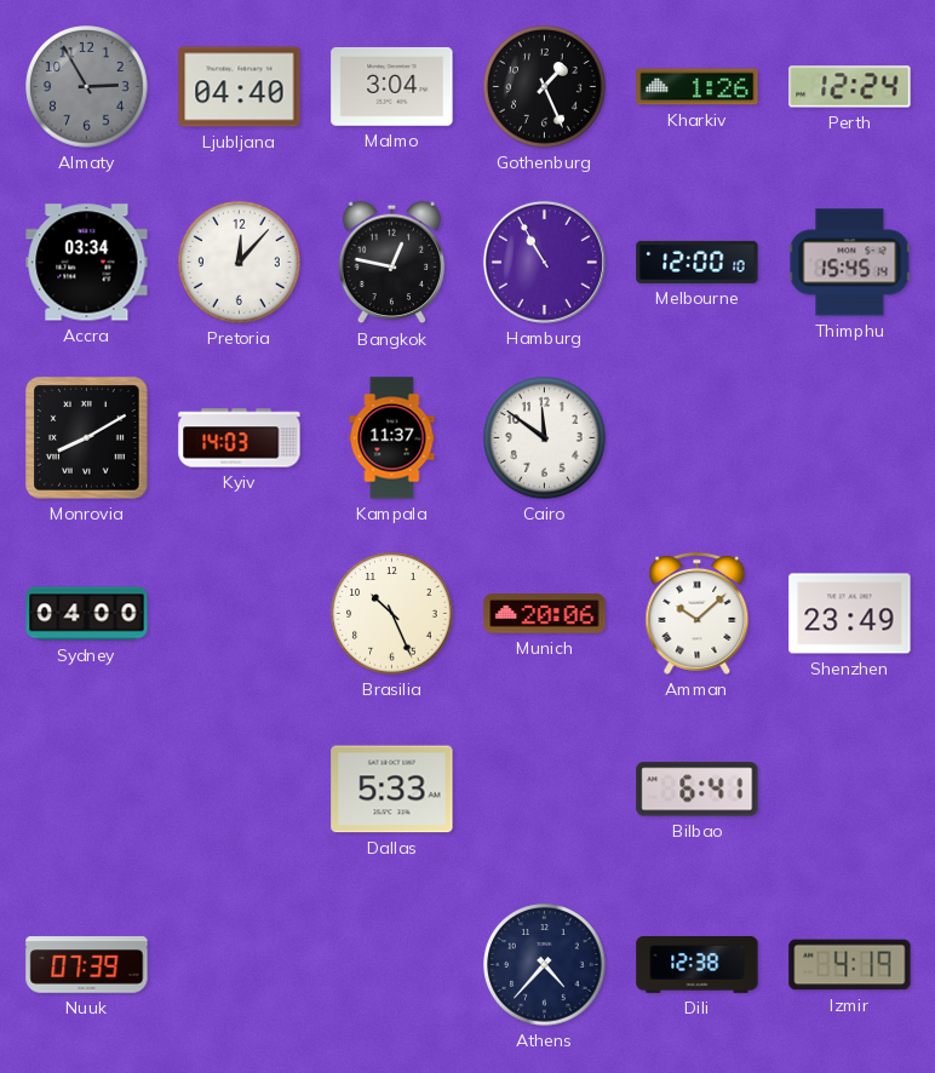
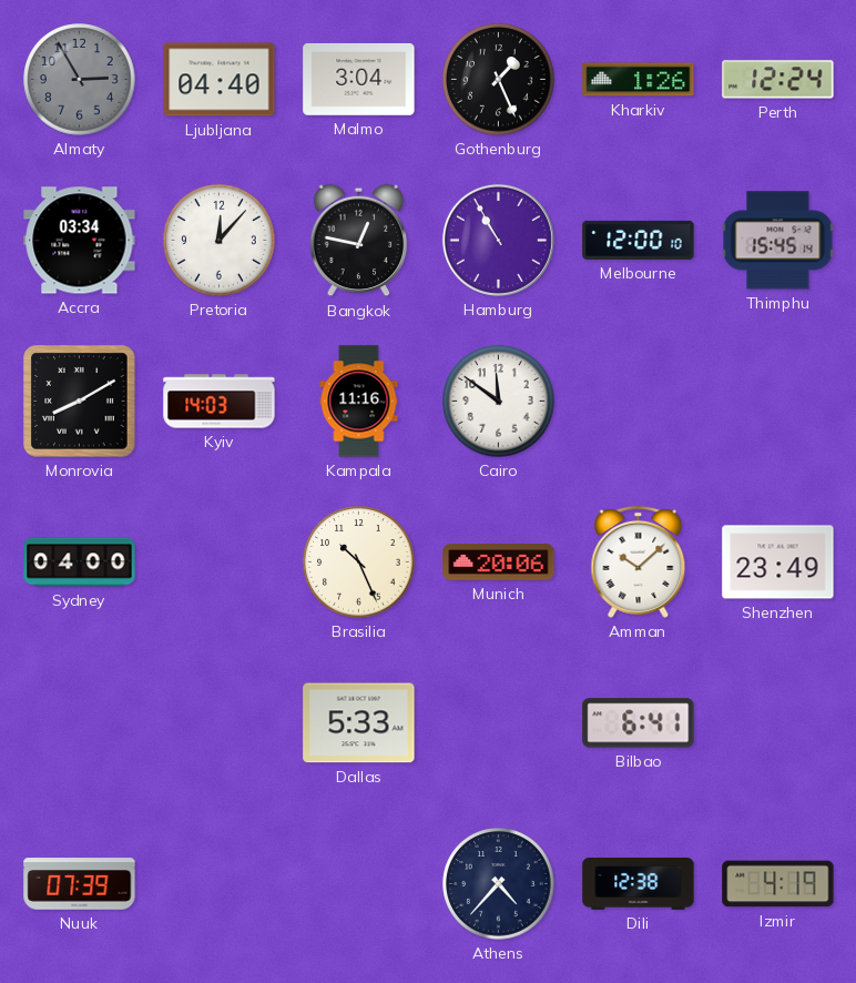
Kampala: 11:37 -> 11:16
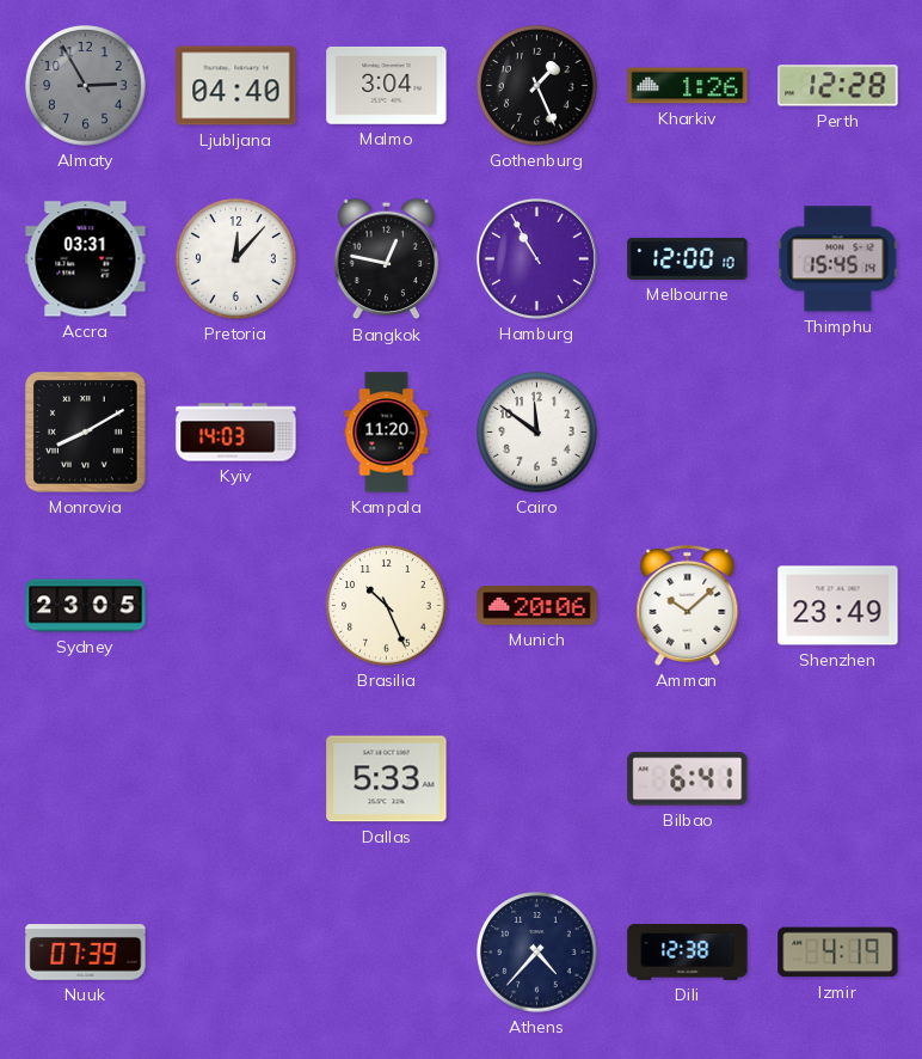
Perth: 12:24 -> 12:28
Accra: 03:34 -> 03:31
Kampala: 11:16 -> 11:20
Sydney: 04:00 -> 23:05
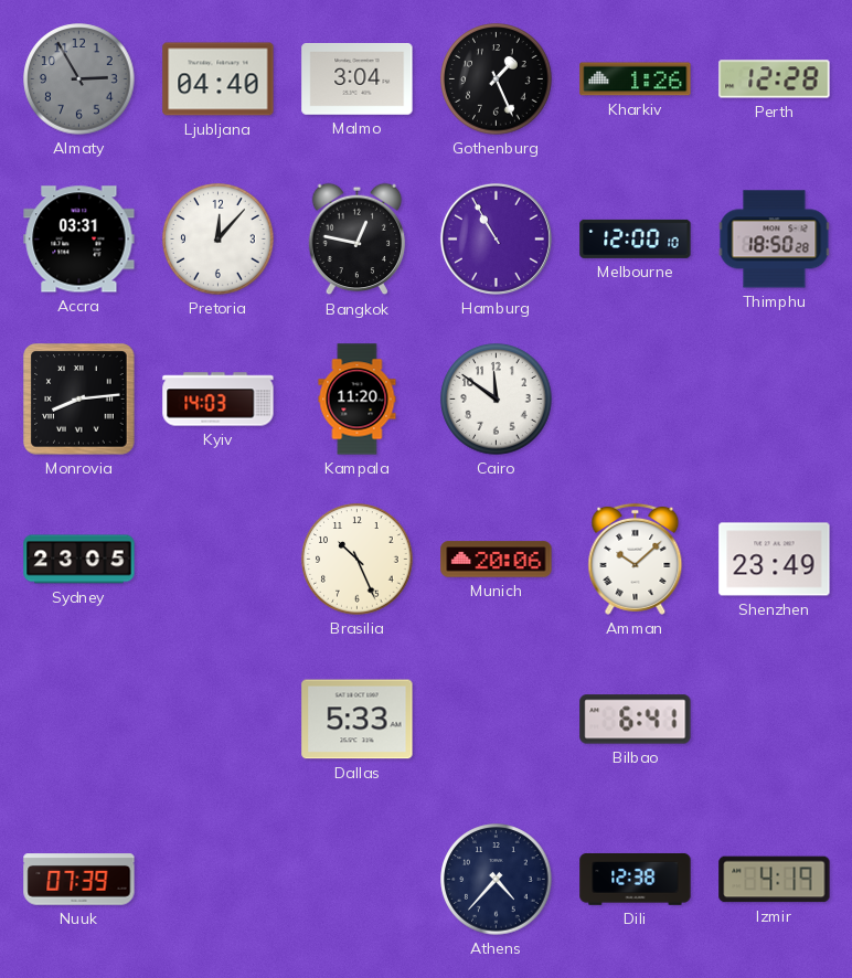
Thimphu: 15:45 -> 18:50
Monrovia: 8:10 -> 8:14
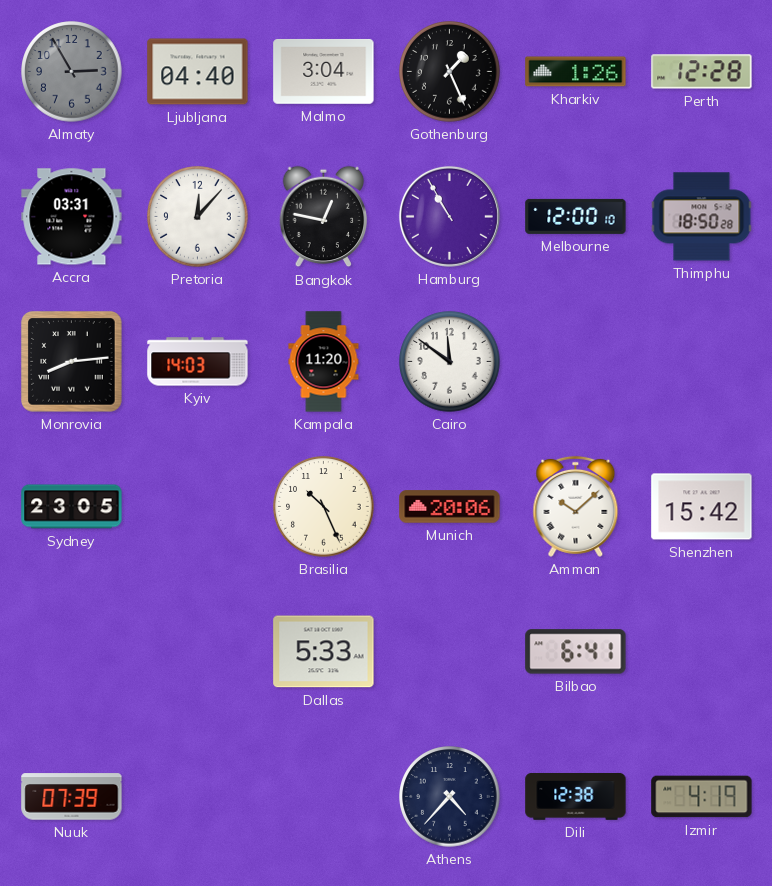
Shenzhen: 23:49 -> 15:42
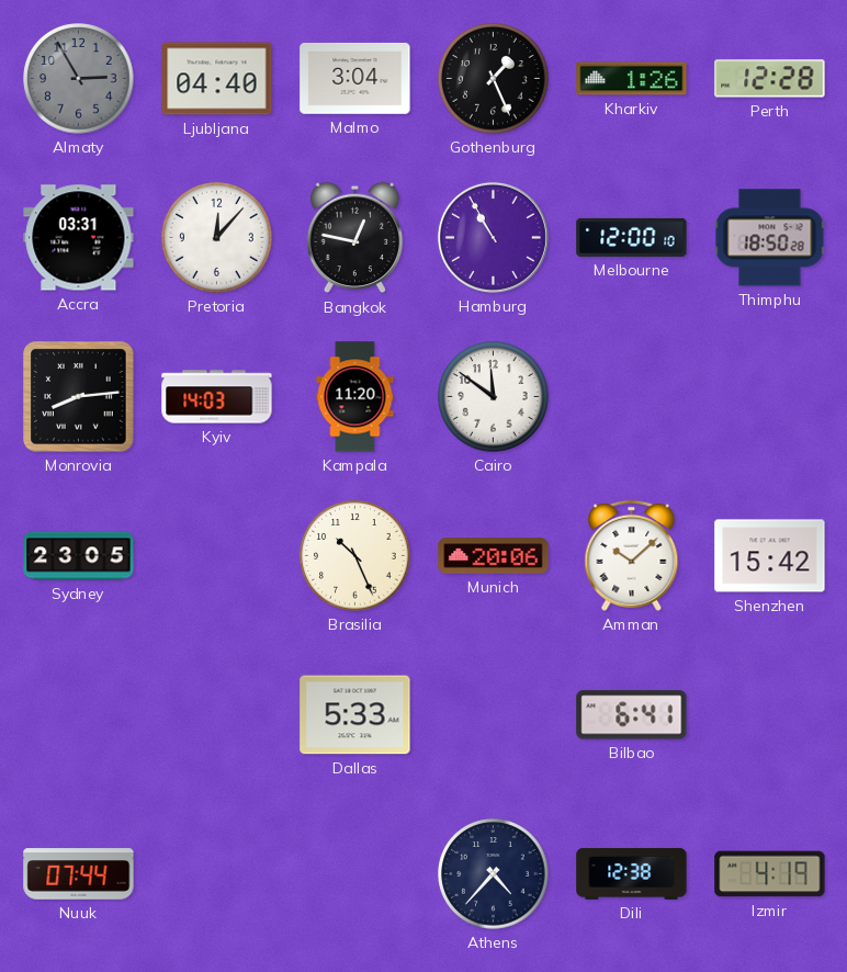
Nuuk: 07:39 -> 07:44
